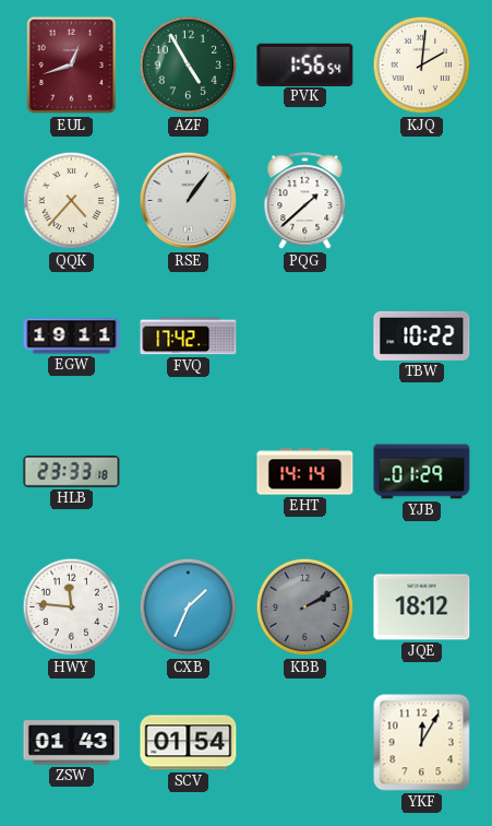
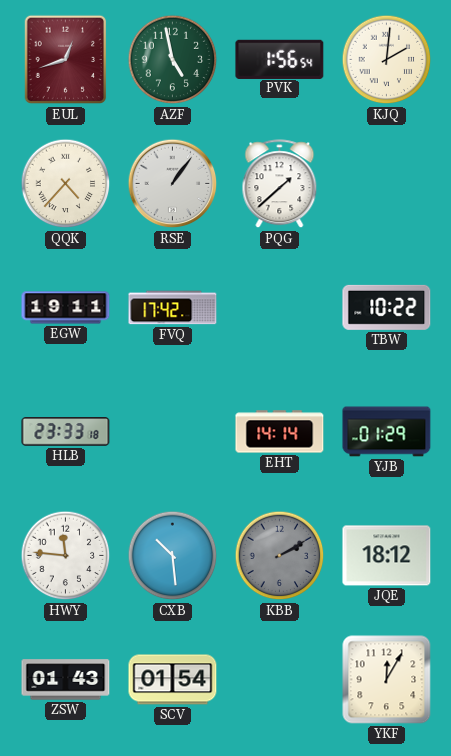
AZF: 4:55 -> 4:58
CXB: 1:34 -> 10:29
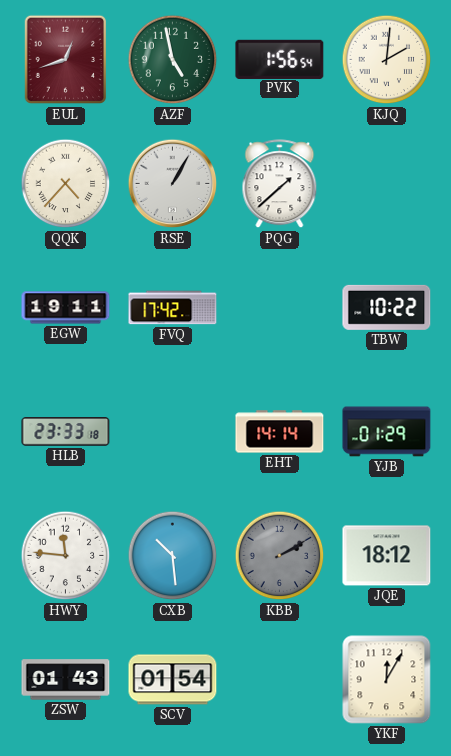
RSE: 1:06 -> 1:05
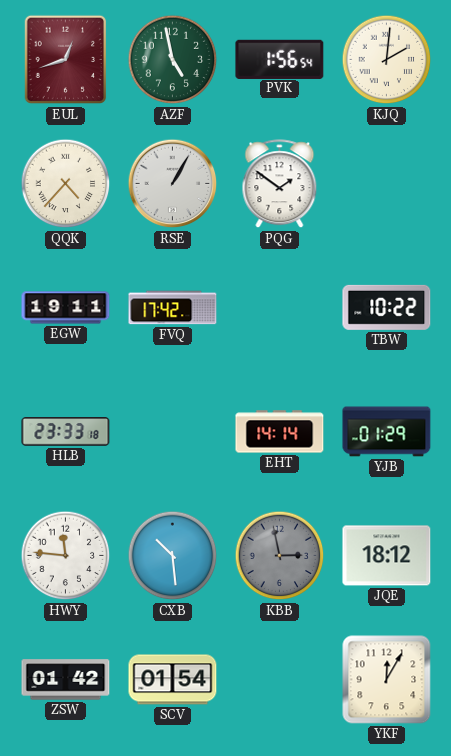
PQG: 1:38 -> 1:51
KBB: 2:10 -> 2:58
ZSW: 01:43 -> 01:42
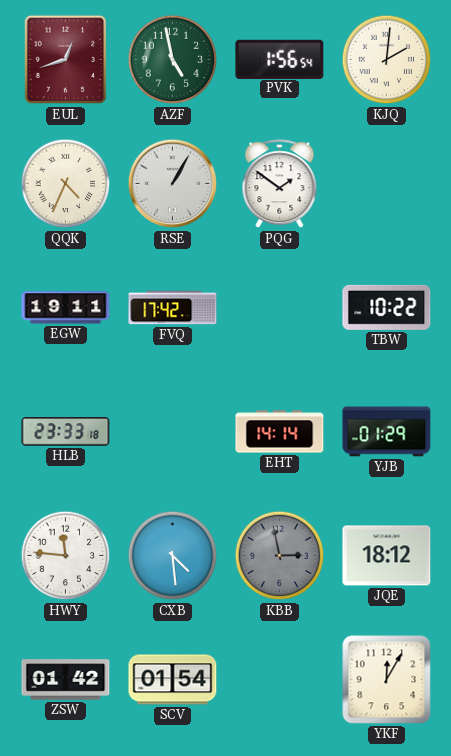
QQK: 4:37 -> 4:34
CXB: 10:29 -> 4:29
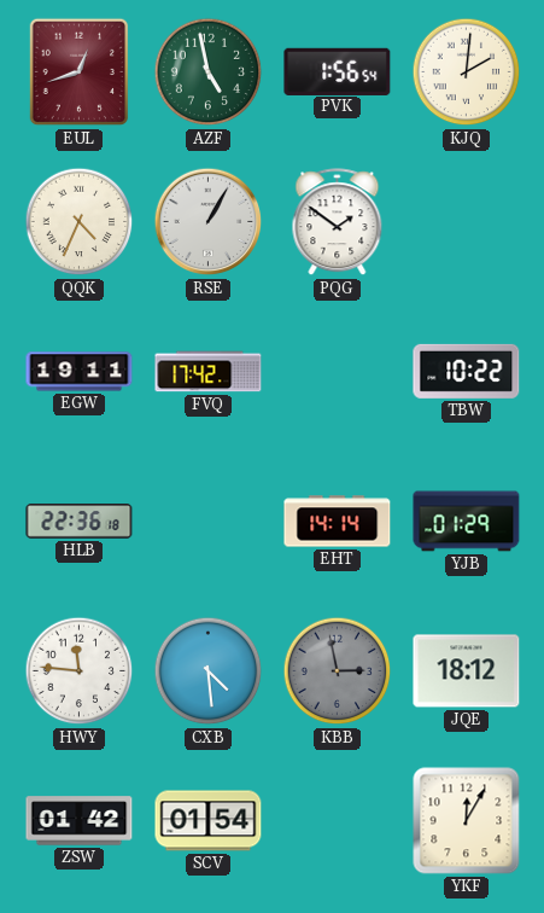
HLB: 23:33 -> 22:36
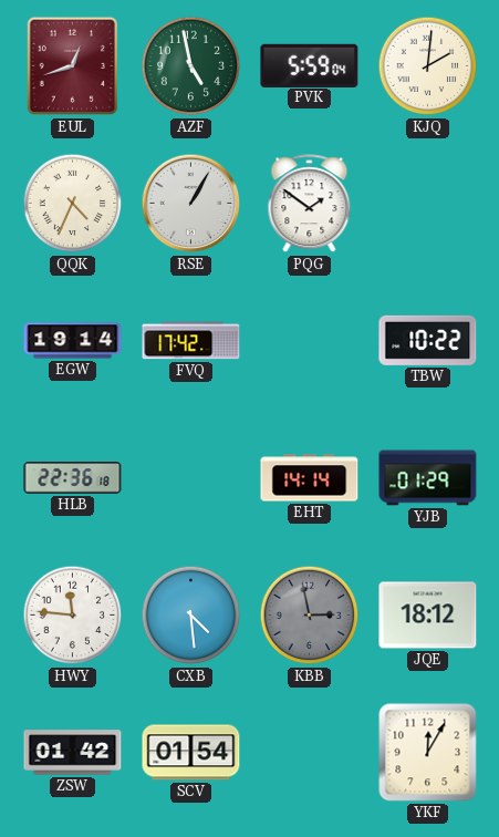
PVK: 1:56 -> 5:59
EGW: 19:11 -> 19:14
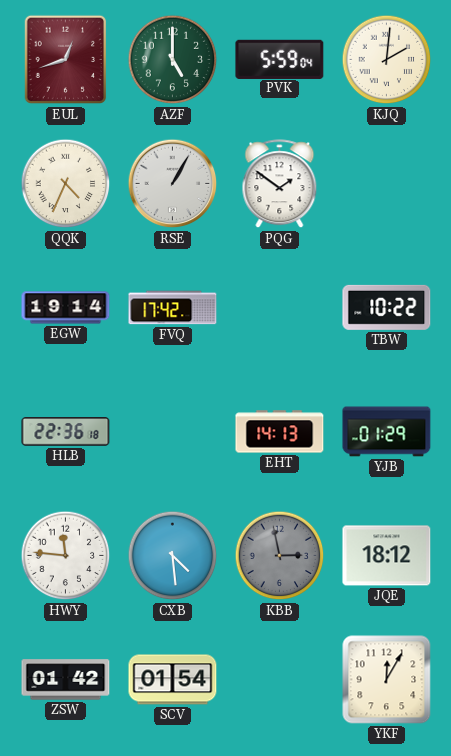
AZF: 4:58 -> 5:00
EHT: 14:14 -> 14:13
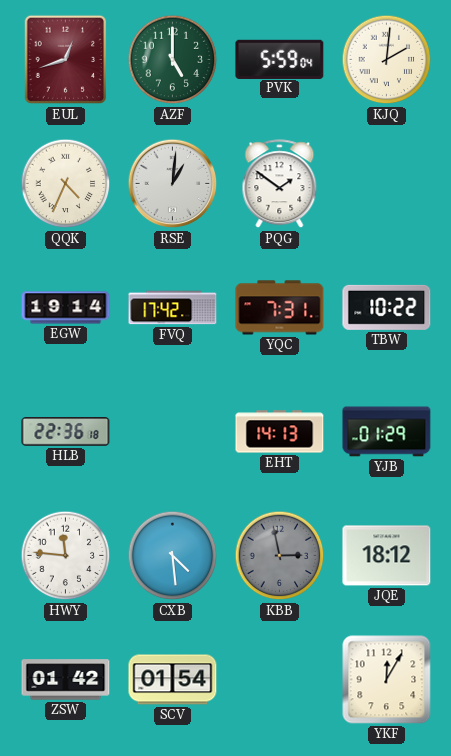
RSE: 1:05 -> 1:01
YQC: none -> 7:31
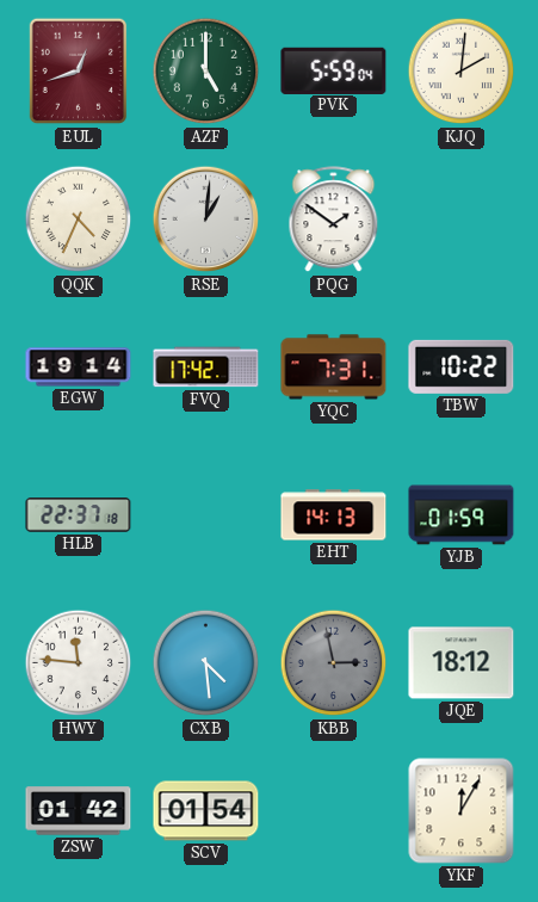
HLB: 22:36 -> 22:37
YJB: 01:29 -> 01:59
